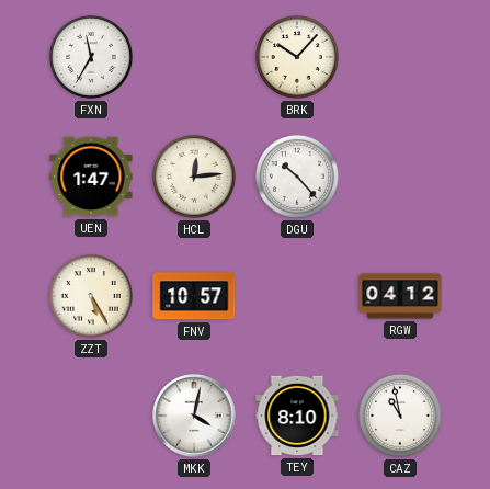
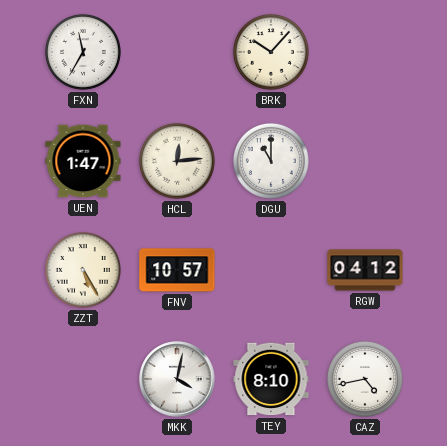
DGU: 10:23 -> 11:00
CAZ: 10:58 -> 4:43
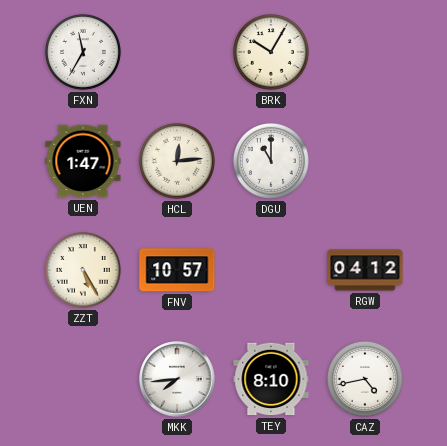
BRK: 10:07 -> 10:05
MKK: 4:02 -> 7:44
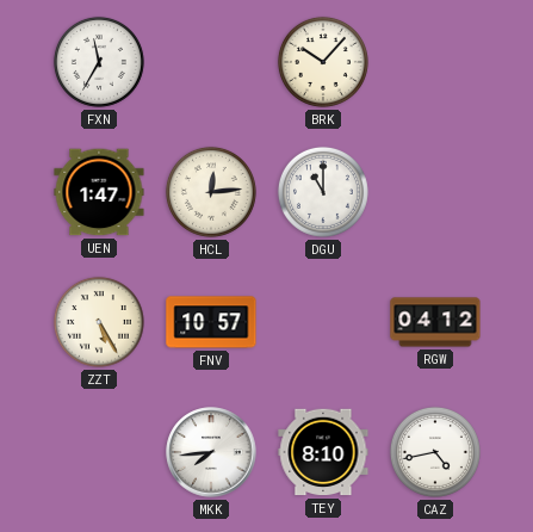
BRK: 10:05 -> 10:07
